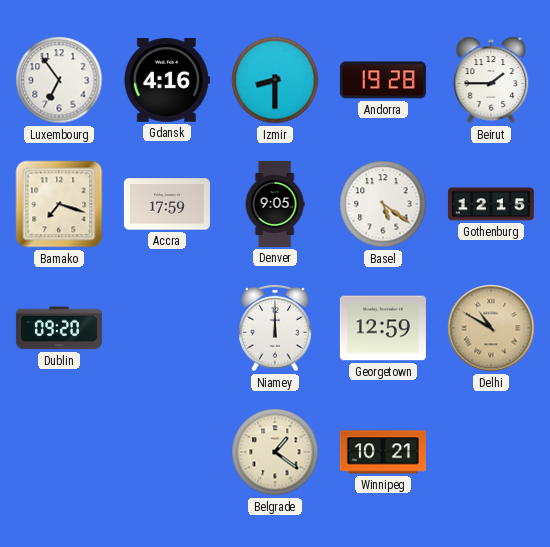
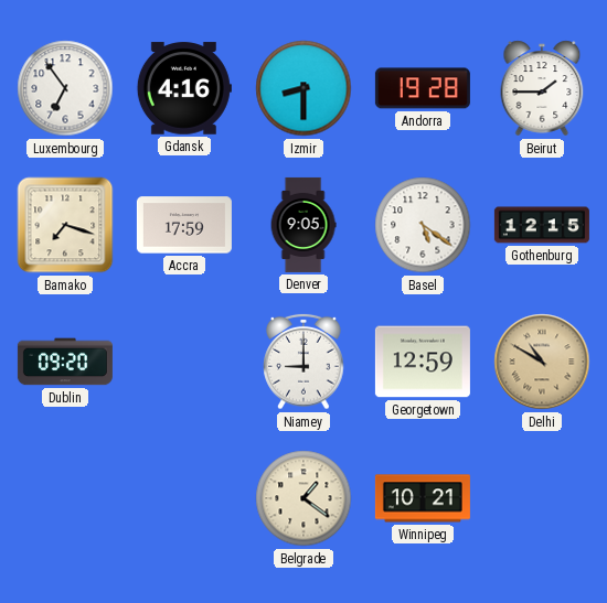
Niamey: 12:00 -> 9:00
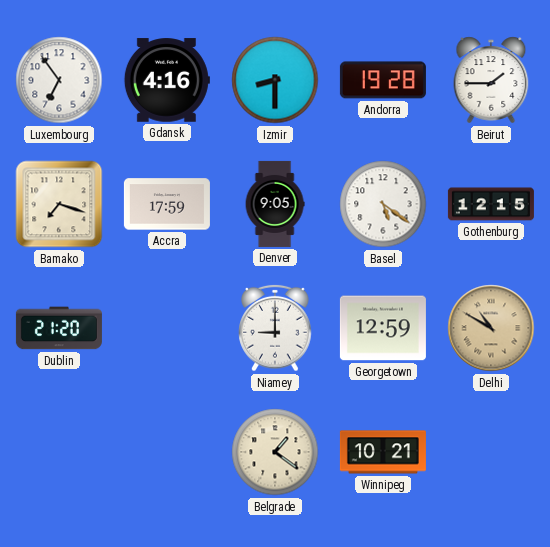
Dublin: 09:20 -> 21:20
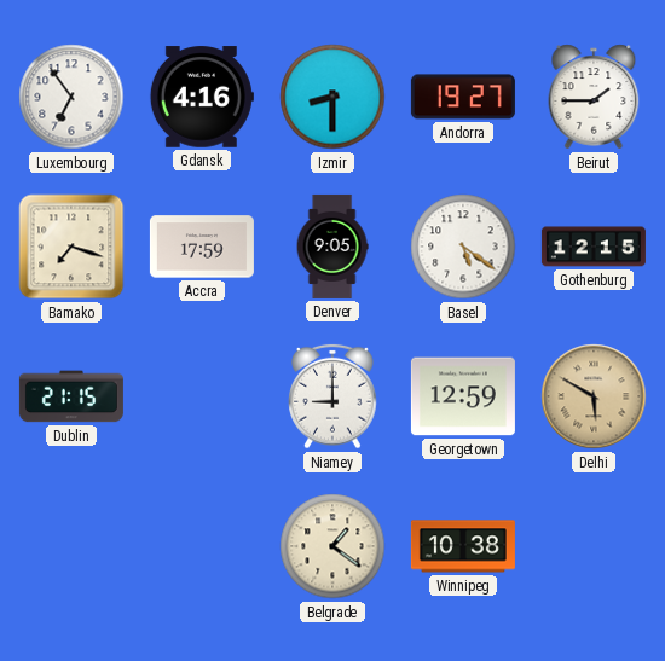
Andorra: 19:28 -> 19:27
Dublin: 21:20 -> 21:15
Delhi: 10:50 -> 5:50
Winnipeg: 10:21 -> 10:38
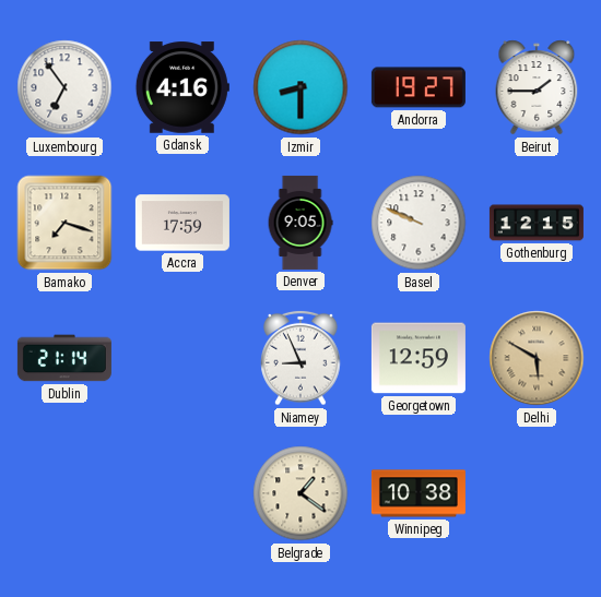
Basel: 5:21 -> 9:49
Dublin: 21:15 -> 21:14
Niamey: 9:00 -> 8:56
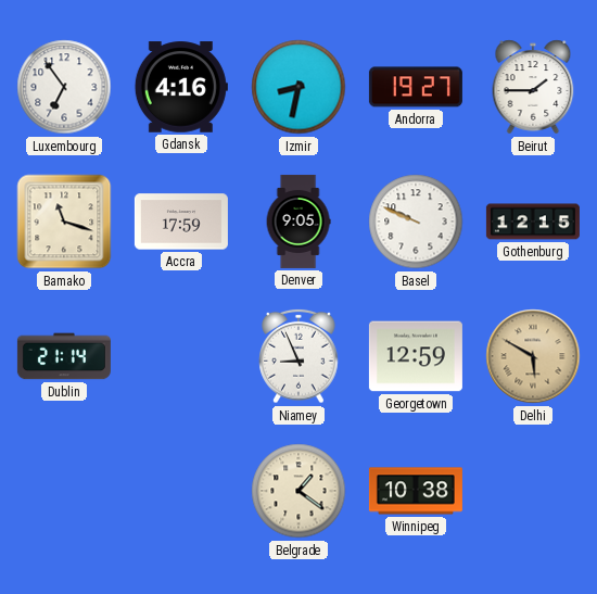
Izmir: 8:30 -> 8:32
Bamako: 7:18 -> 11:18
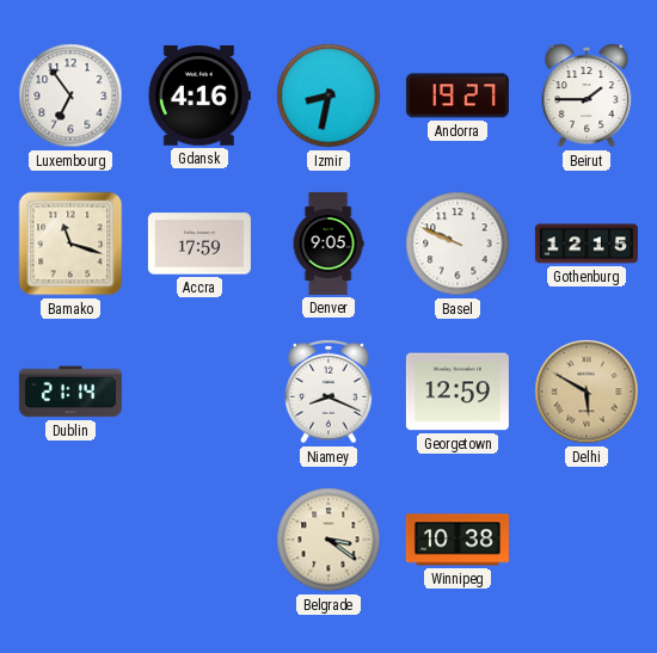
Niamey: 8:56 -> 8:19
Belgrade: 1:21 -> 3:21
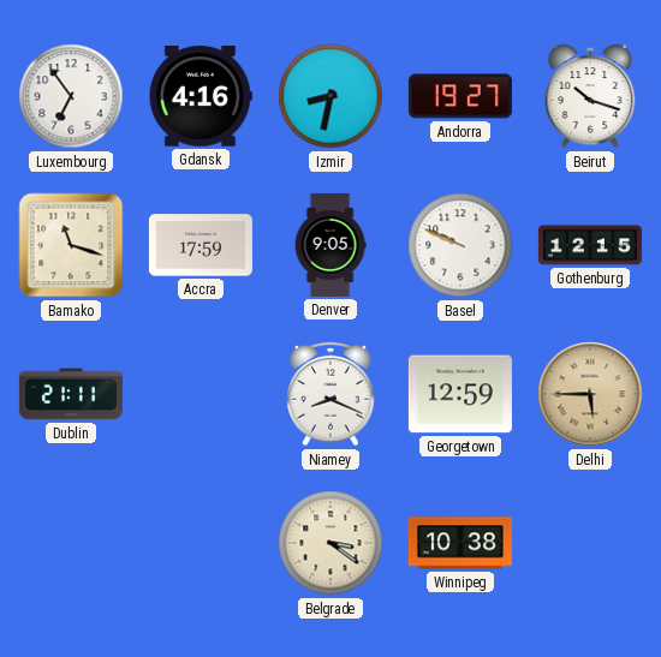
Beirut: 1:45 -> 10:18
Dublin: 21:14 -> 21:11
Delhi: 5:50 -> 5:45
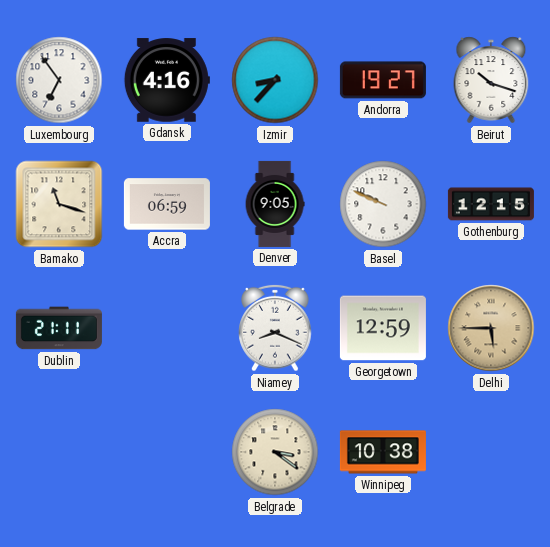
Izmir: 8:32 -> 8:37
Accra: 17:59 -> 06:59
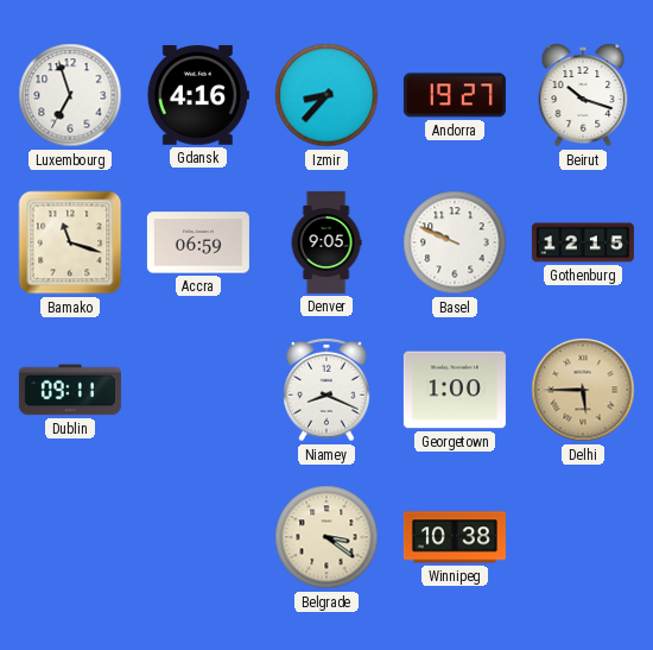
Luxembourg: 6:54 -> 6:57
Dublin: 21:11 -> 09:11
Georgetown: 12:59 -> 1:00
